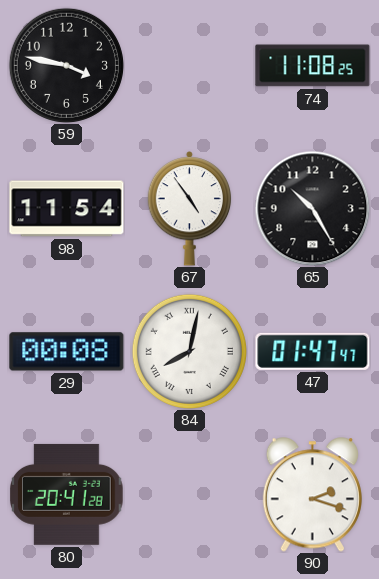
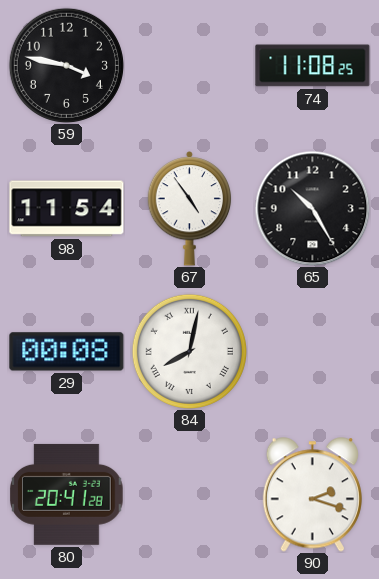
47: 01:47 -> none
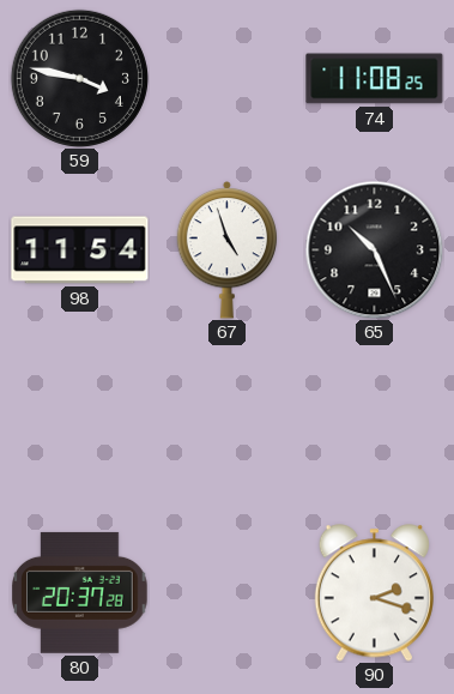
67: 4:54 -> 4:57
65: 10:25 -> 10:26
29: 00:08 -> none
84: 8:02 -> none
80: 20:41 -> 20:37
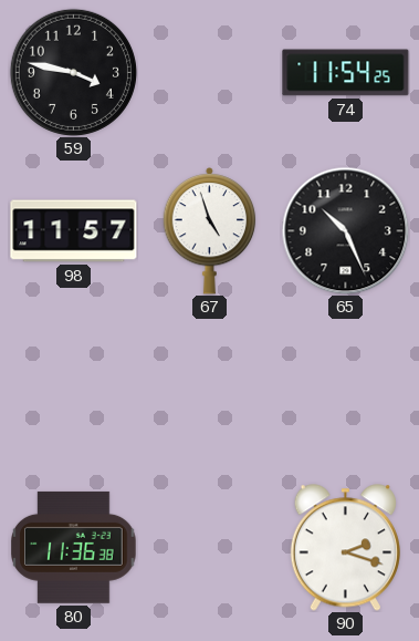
74: 11:08 -> 11:54
98: 11:54 -> 11:57
80: 20:37 -> 11:36
